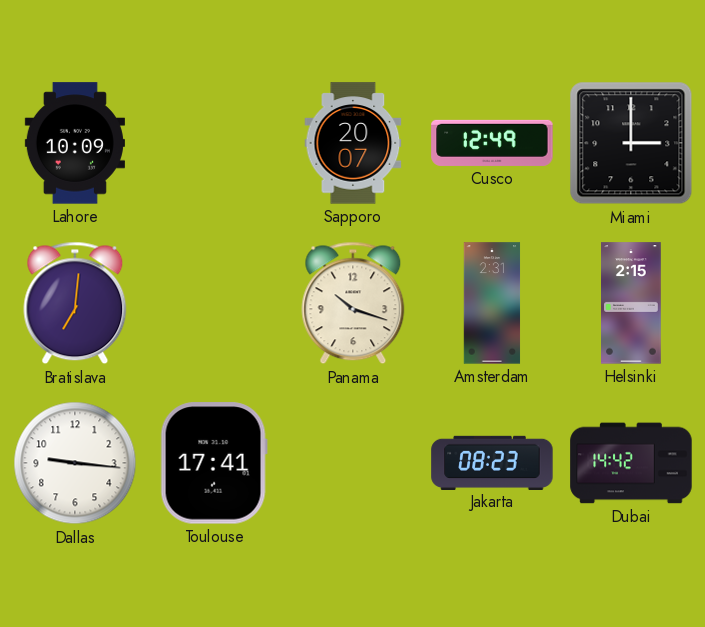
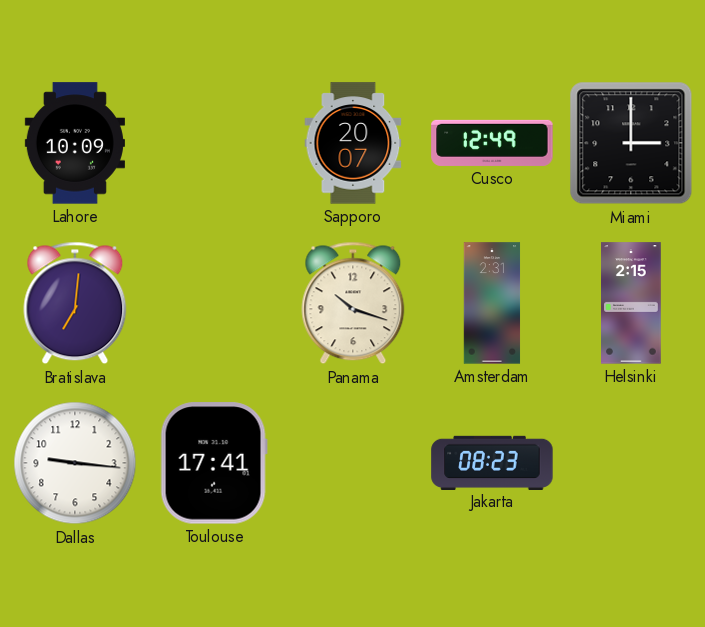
Dubai: 14:42 -> none
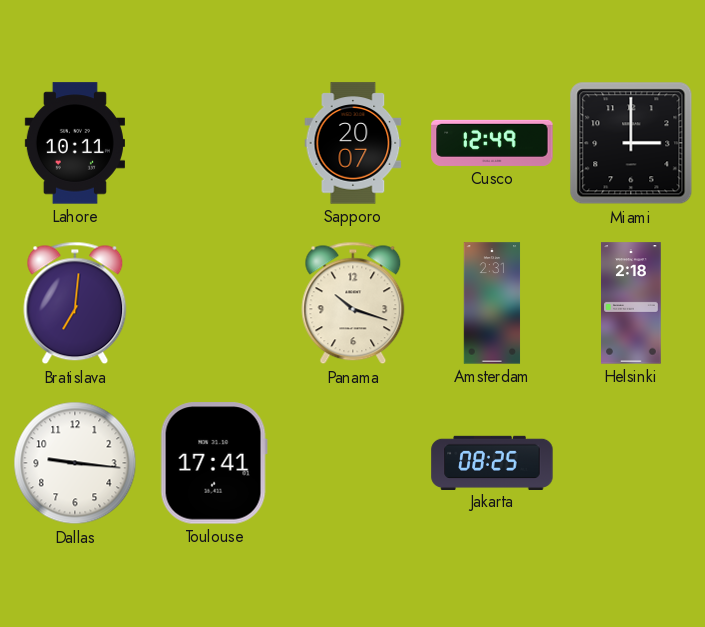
Lahore: 10:09 -> 10:11
Helsinki: 2:15 -> 2:18
Jakarta: 08:23 -> 08:25
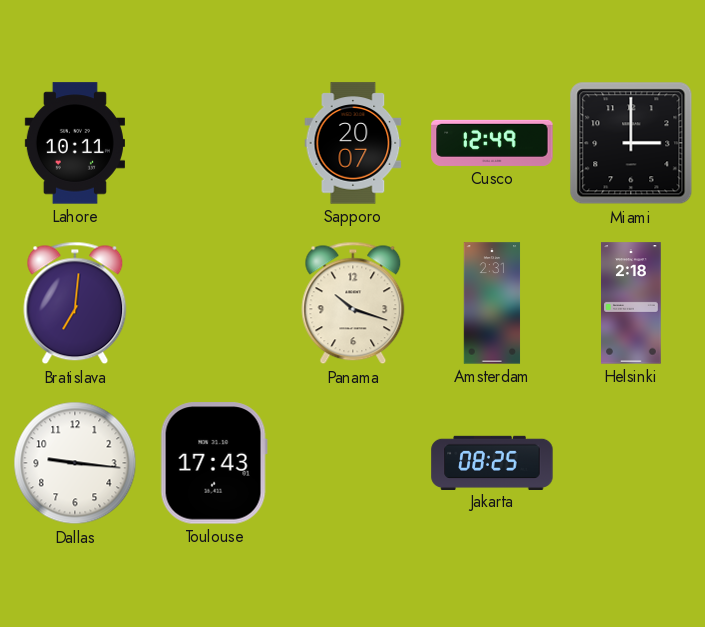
Toulouse: 17:41 -> 17:43
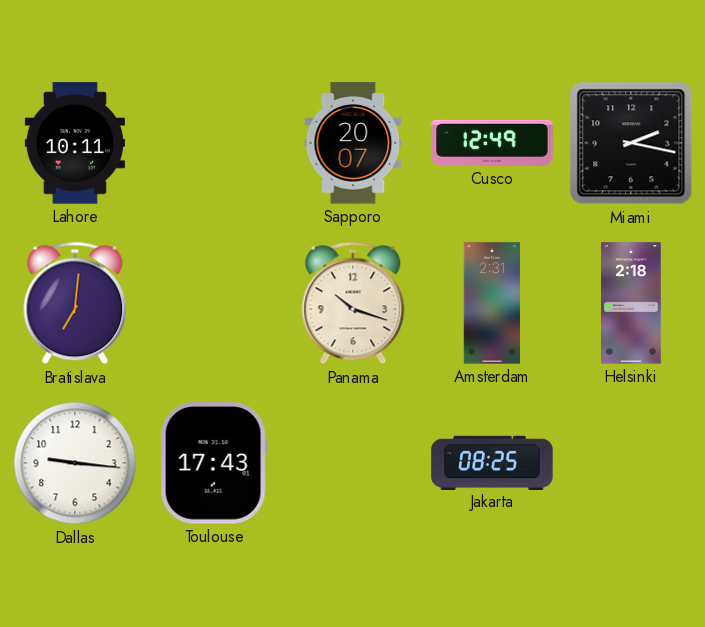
Miami: 3:00 -> 2:17
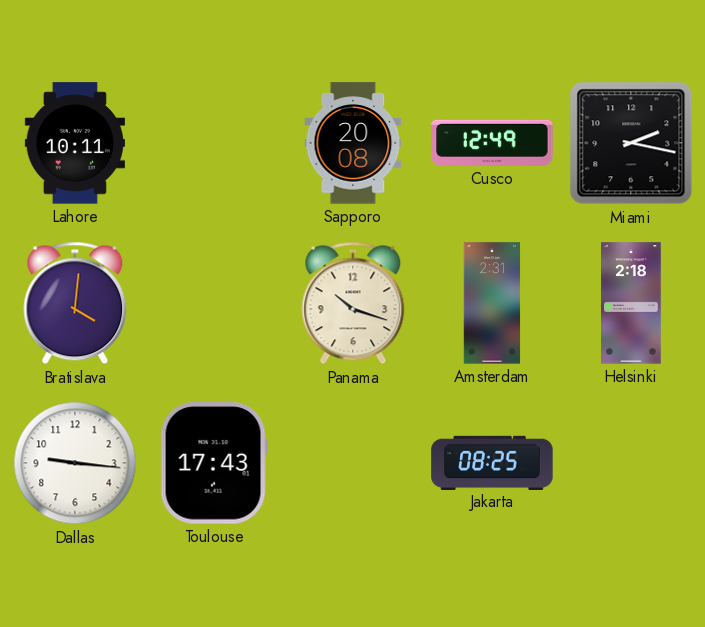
Sapporo: 20:07 -> 20:08
Bratislava: 7:01 -> 4:01
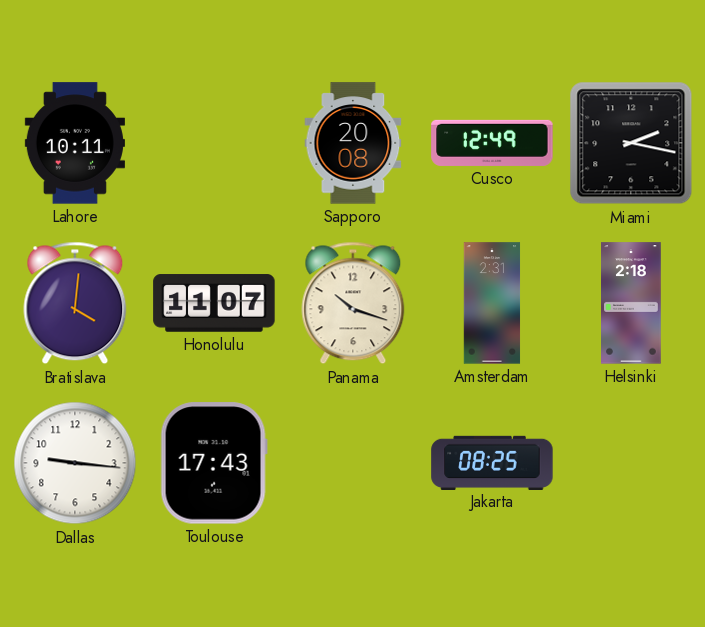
Honolulu: none -> 11:07
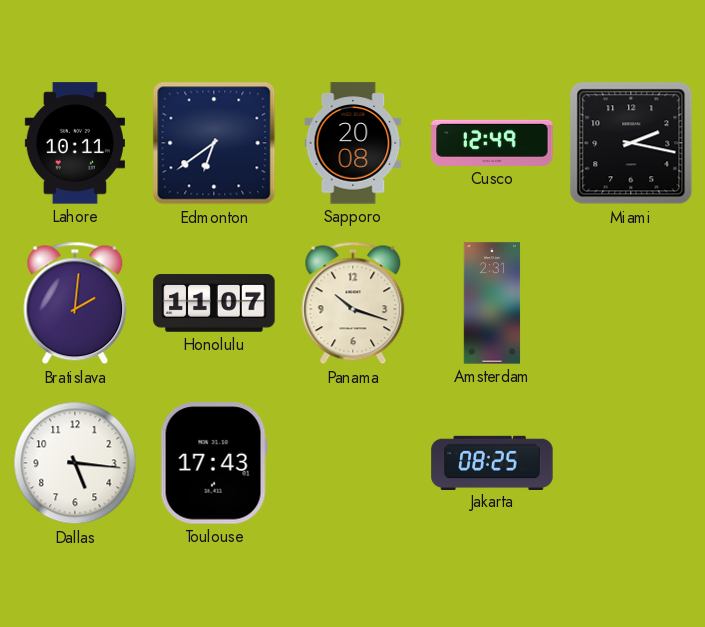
Edmonton: none -> 6:39
Bratislava: 4:01 -> 2:01
Helsinki: 2:18 -> none
Dallas: 9:16 -> 5:16
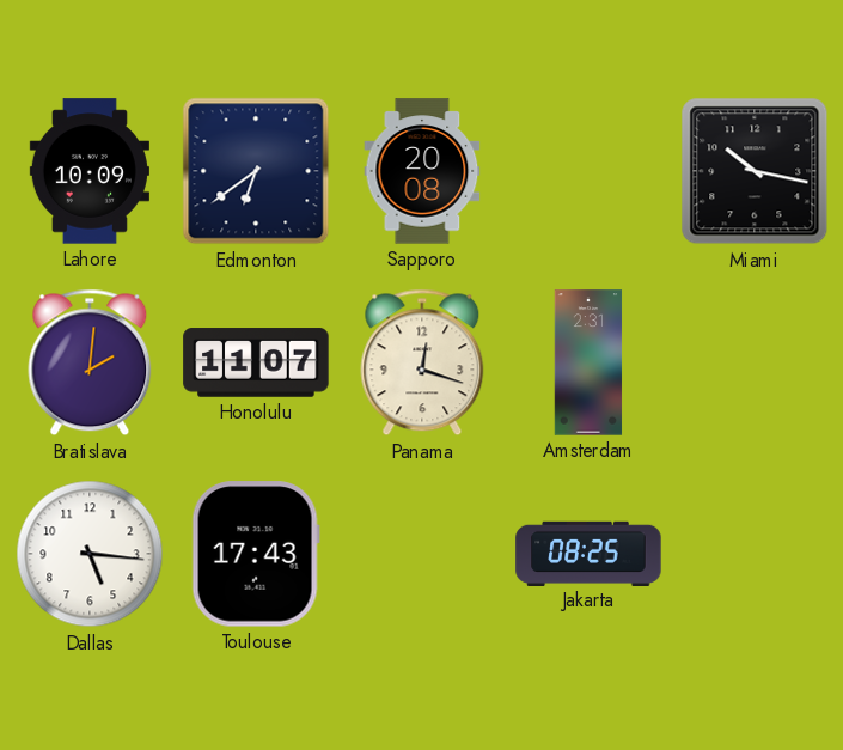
Lahore: 10:11 -> 10:09
Cusco: 12:49 -> none
Miami: 2:17 -> 10:17
Panama: 10:18 -> 12:18
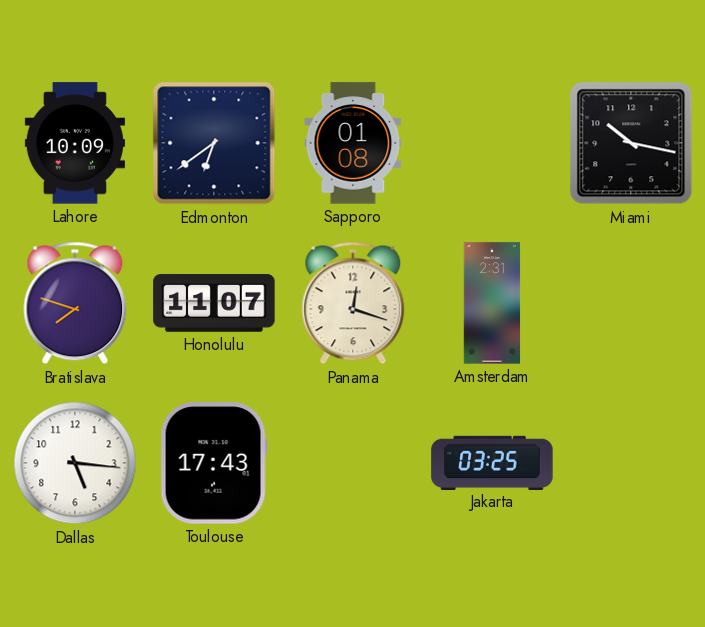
Sapporo: 20:08 -> 01:08
Bratislava: 2:01 -> 7:48
Jakarta: 08:25 -> 03:25
